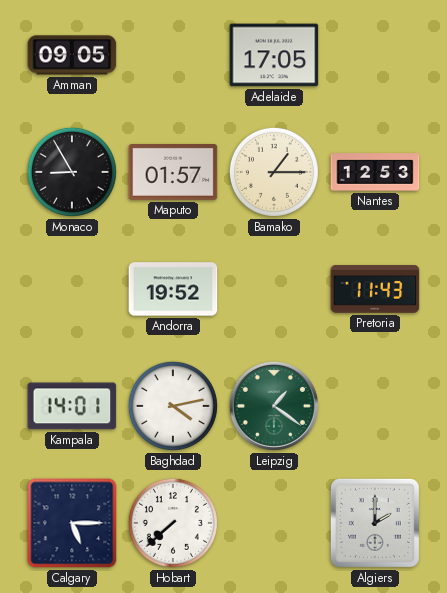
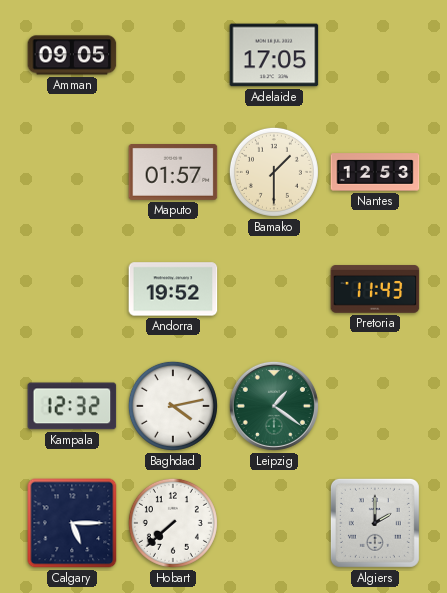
Monaco: 8:55 -> none
Bamako: 1:15 -> 1:30
Kampala: 14:01 -> 12:32
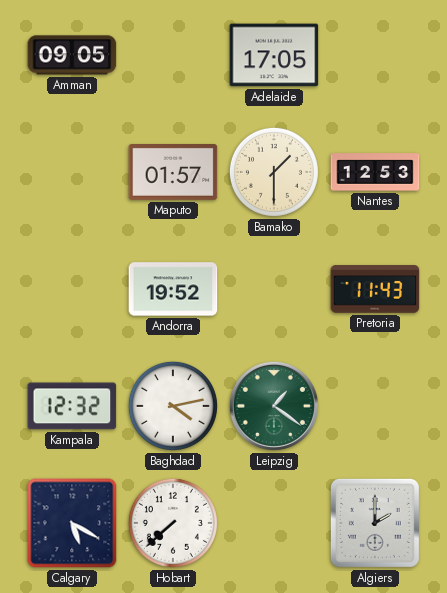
Calgary: 5:15 -> 5:20
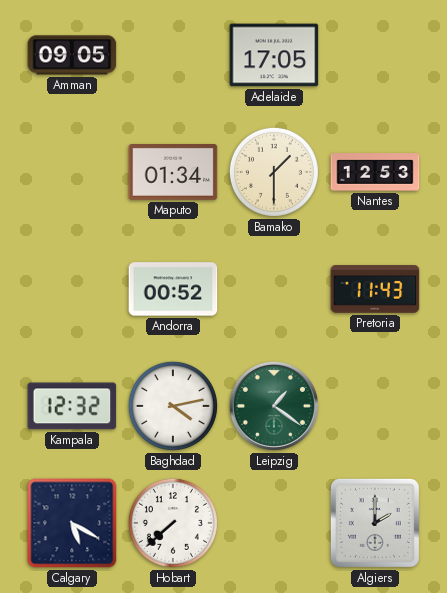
Maputo: 01:57 -> 01:34
Andorra: 19:52 -> 00:52
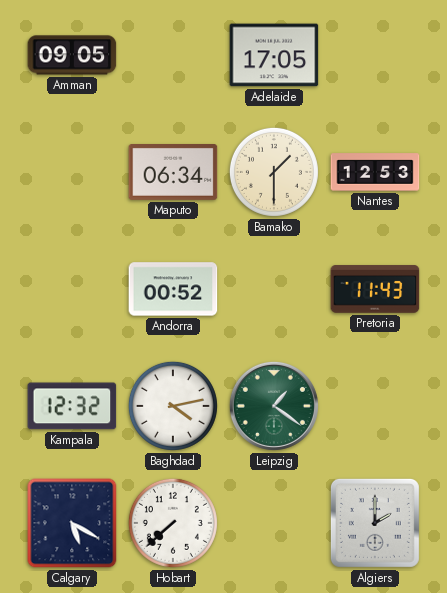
Maputo: 01:34 -> 06:34
